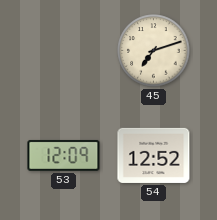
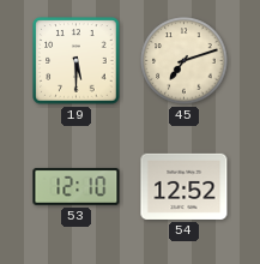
19: none -> 5:30
53: 12:09 -> 12:10
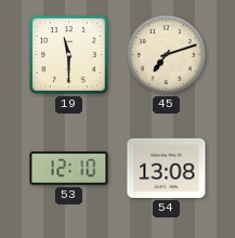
19: 5:30 -> 11:30
54: 12:52 -> 13:08
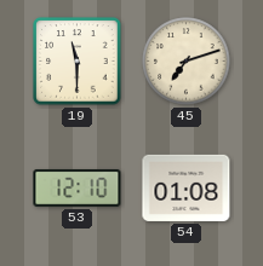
54: 13:08 -> 01:08
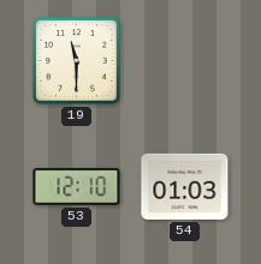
45: 7:12 -> none
54: 01:08 -> 01:03
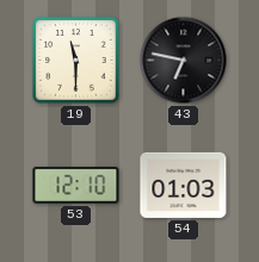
43: none -> 6:47
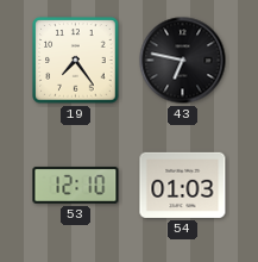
19: 11:30 -> 7:24
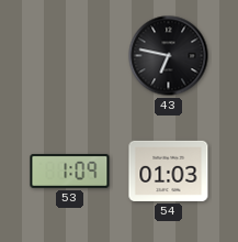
19: 7:24 -> none
53: 12:10 -> 1:09
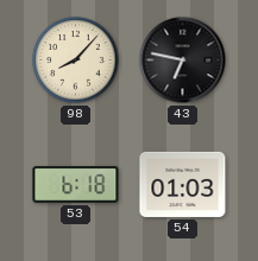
98: none -> 8:07
53: 1:09 -> 6:18
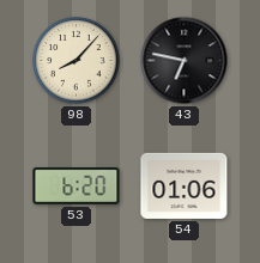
53: 6:18 -> 6:20
54: 01:03 -> 01:06
